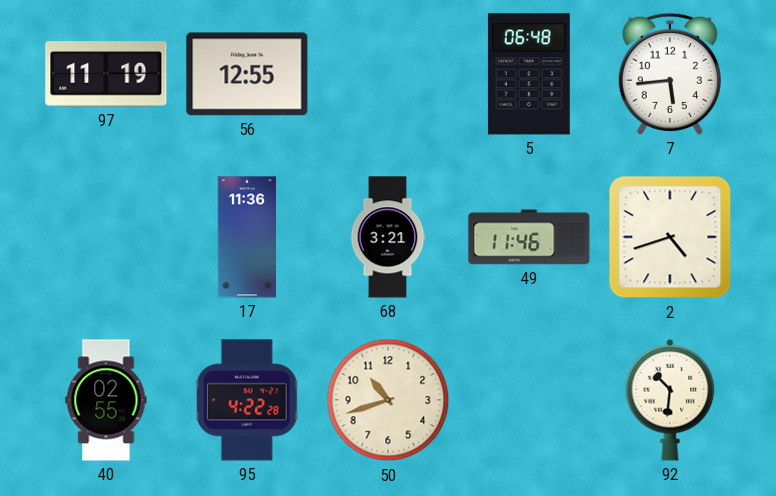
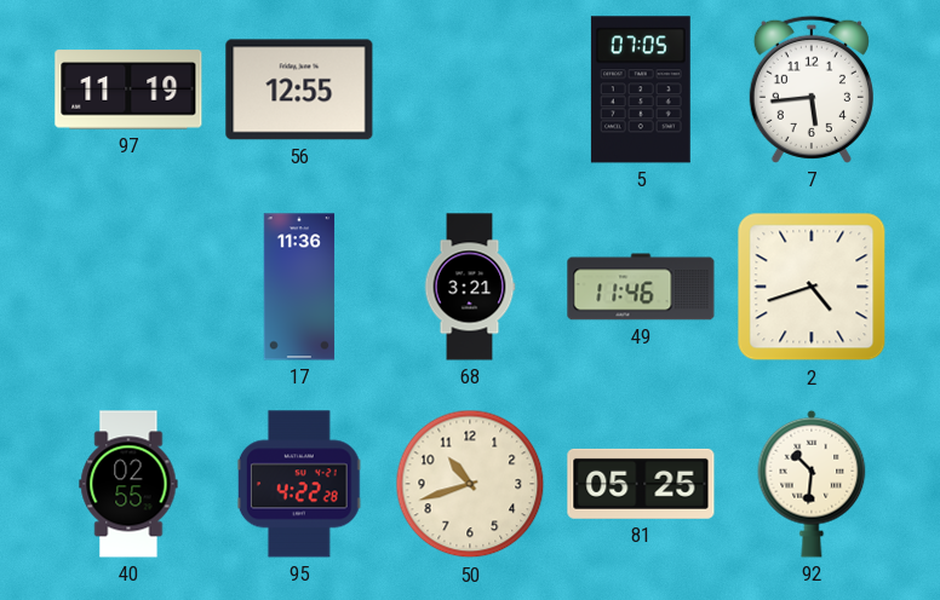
5: 06:48 -> 07:05
81: none -> 05:25
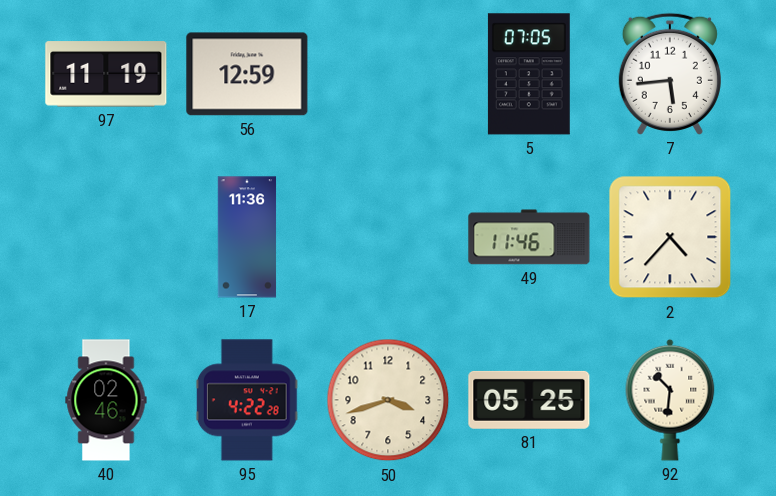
56: 12:55 -> 12:59
68: 3:21 -> none
2: 4:42 -> 4:37
40: 02:55 -> 02:46
50: 10:42 -> 3:42
